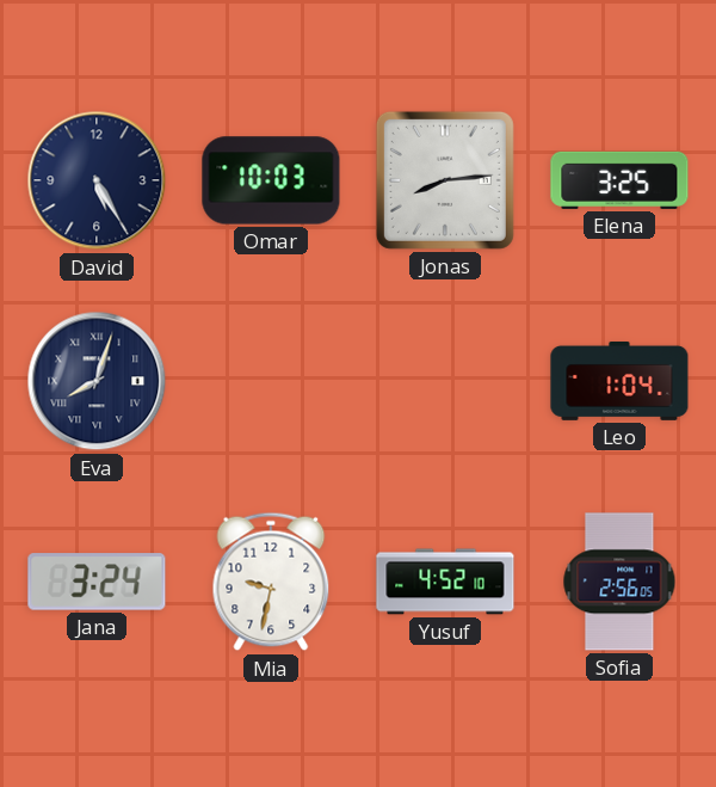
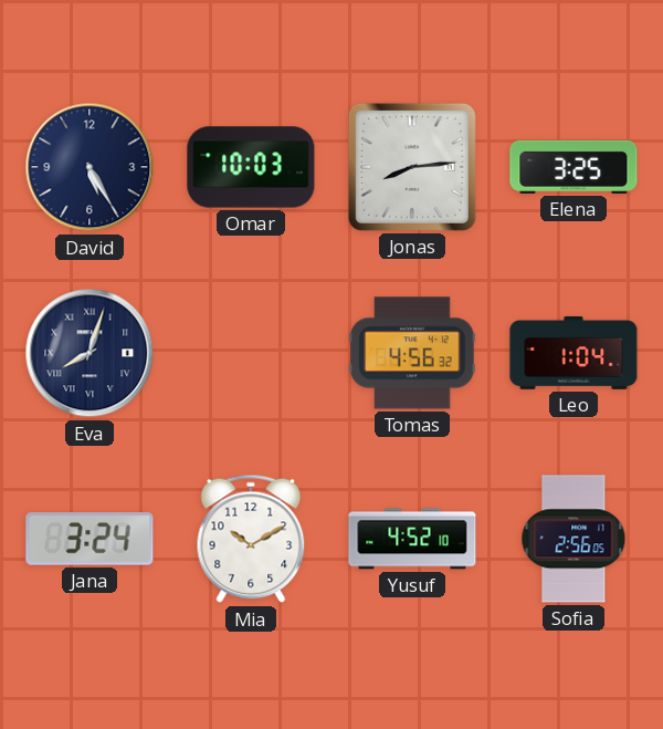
Tomas: none -> 4:56
Mia: 9:32 -> 10:10
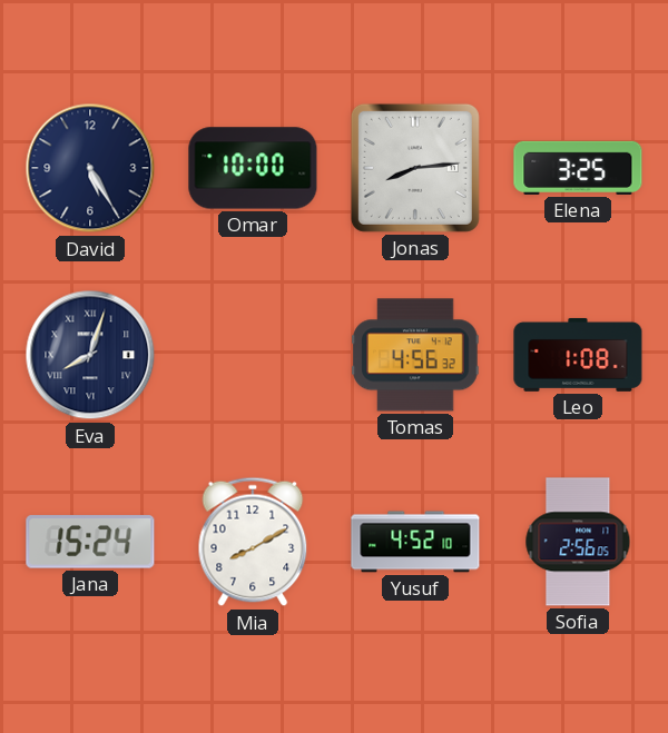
Omar: 10:03 -> 10:00
Leo: 1:04 -> 1:08
Jana: 3:24 -> 15:24
Mia: 10:10 -> 8:10
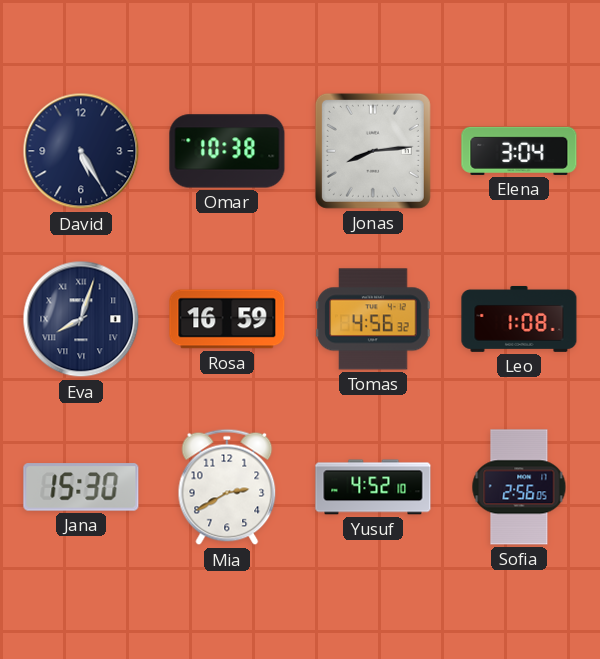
Omar: 10:00 -> 10:38
Elena: 3:25 -> 3:04
Rosa: none -> 16:59
Jana: 15:24 -> 15:30
Mia: 8:10 -> 2:40
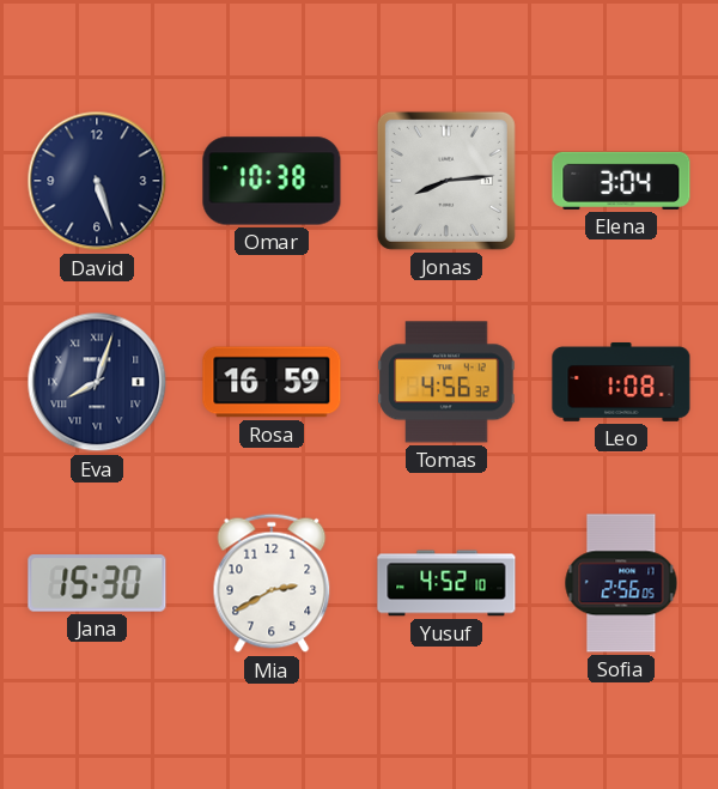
David: 5:25 -> 5:27
